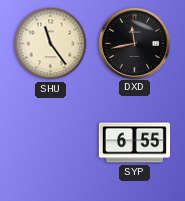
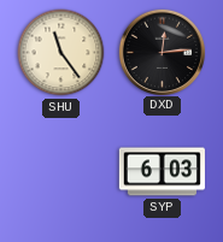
DXD: 11:43 -> 12:14
SYP: 6:55 -> 6:03
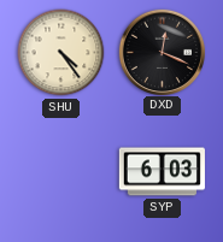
SHU: 11:24 -> 4:24
DXD: 12:14 -> 12:19
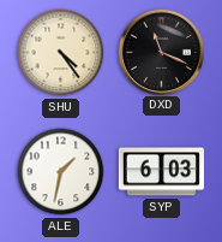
DXD: 12:19 -> 11:19
ALE: none -> 1:32
